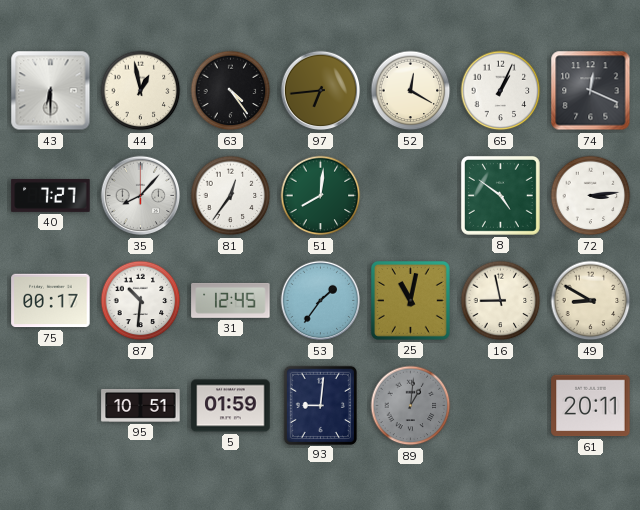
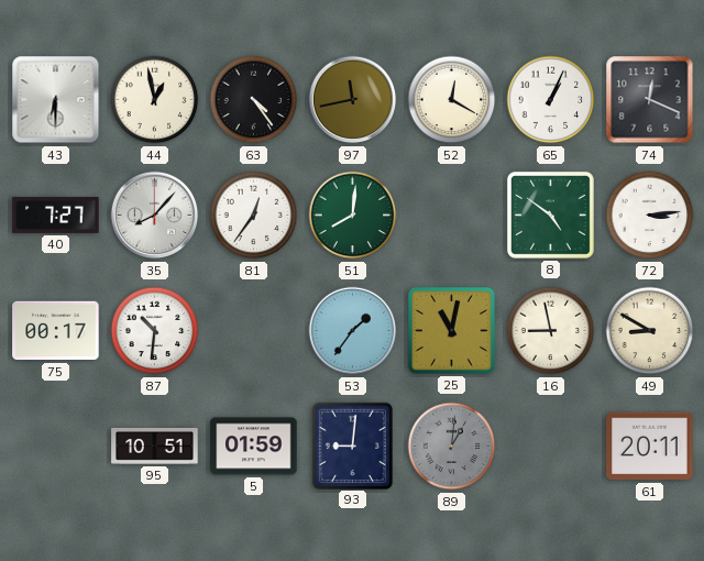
97: 6:44 -> 11:43
31: 12:45 -> none
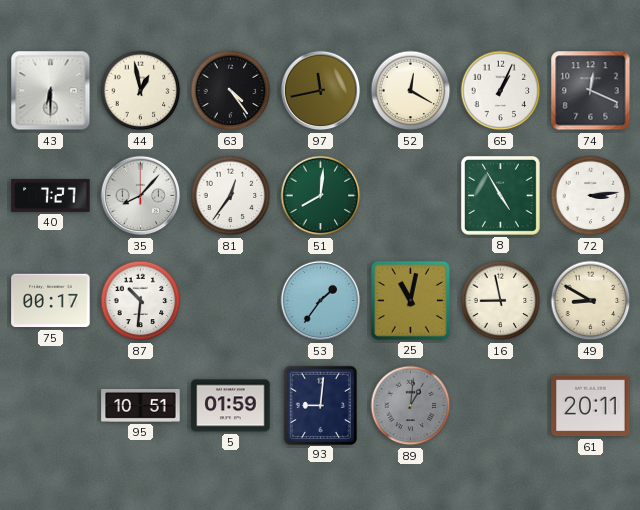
8: 4:51 -> 4:55
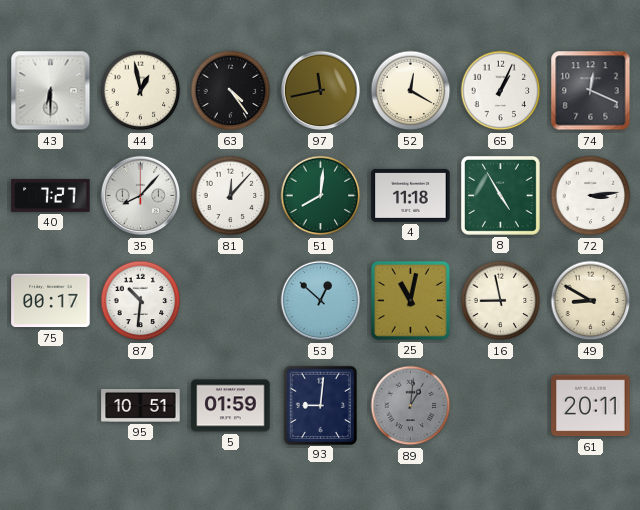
81: 12:36 -> 12:07
4: none -> 11:18
53: 1:36 -> 12:52
